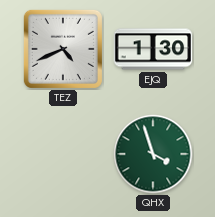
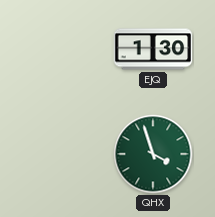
TEZ: 4:41 -> none
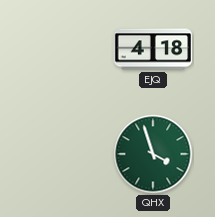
EJQ: 1:30 -> 4:18
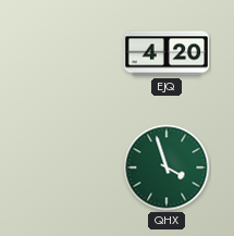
EJQ: 4:18 -> 4:20
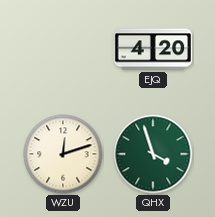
WZU: none -> 12:12
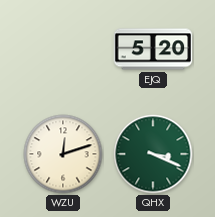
EJQ: 4:20 -> 5:20
QHX: 3:57 -> 3:19
